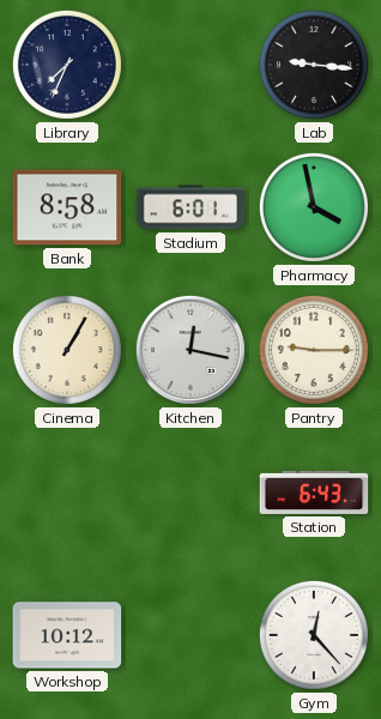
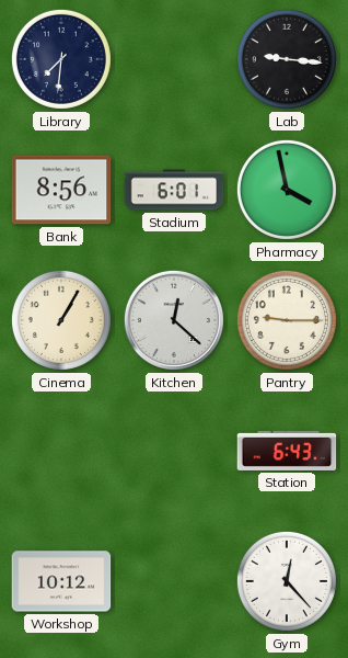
Library: 7:34 -> 7:31
Bank: 8:58 -> 8:56
Kitchen: 12:17 -> 12:22
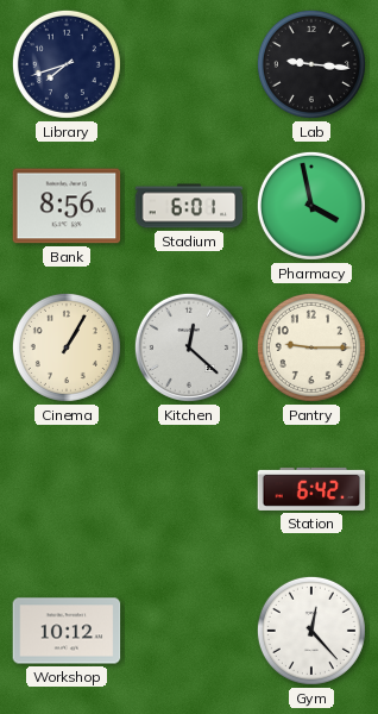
Library: 7:31 -> 7:42
Station: 6:43 -> 6:42
